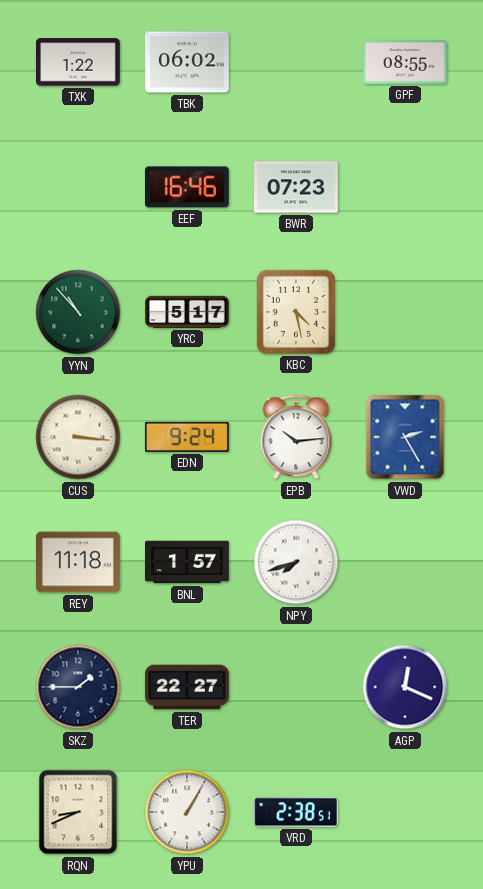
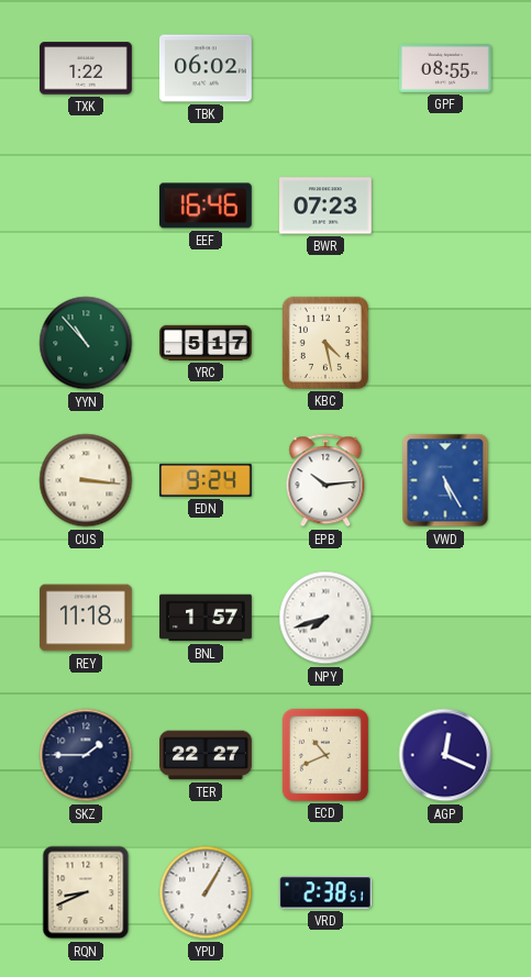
VWD: 2:25 -> 5:25
ECD: none -> 10:41
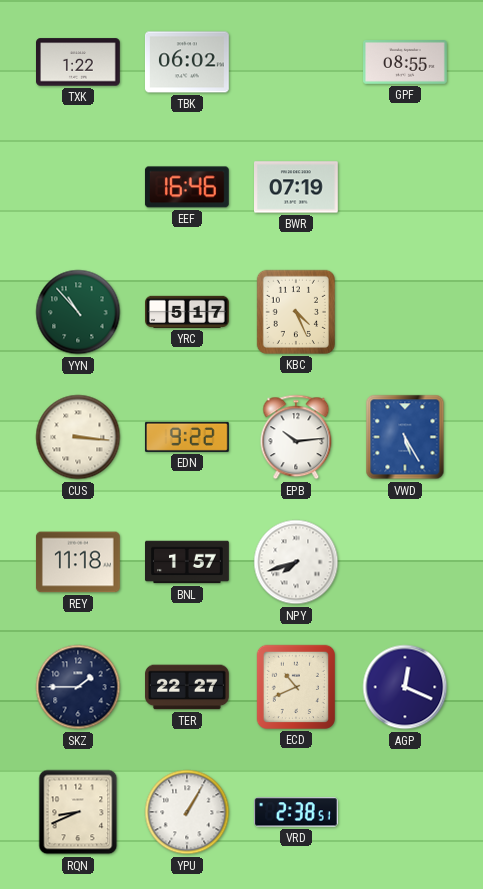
BWR: 07:23 -> 07:19
KBC: 4:28 -> 4:26
EDN: 9:24 -> 9:22
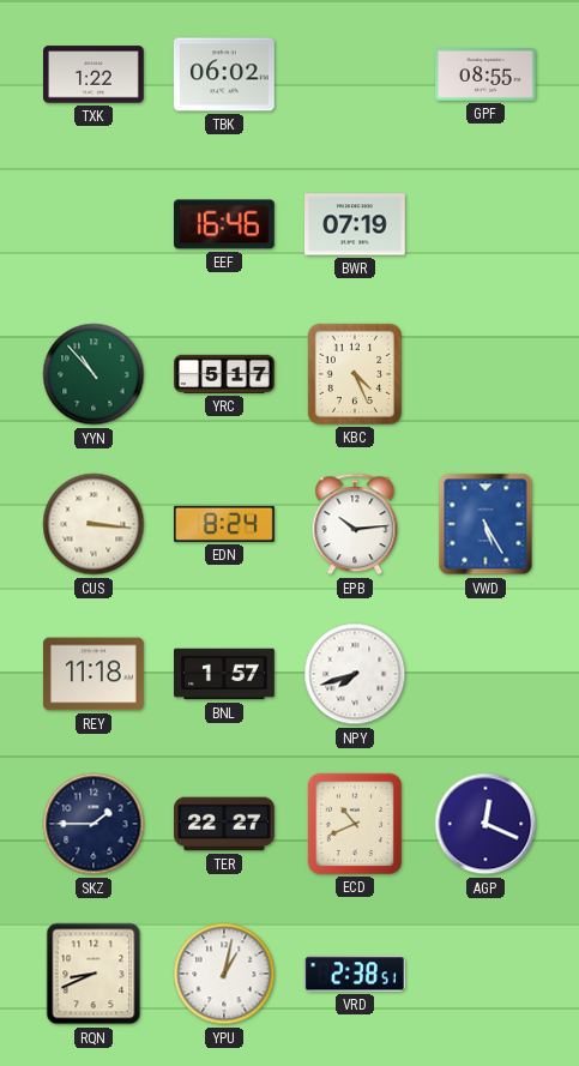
EDN: 9:22 -> 8:24
YPU: 1:05 -> 1:02
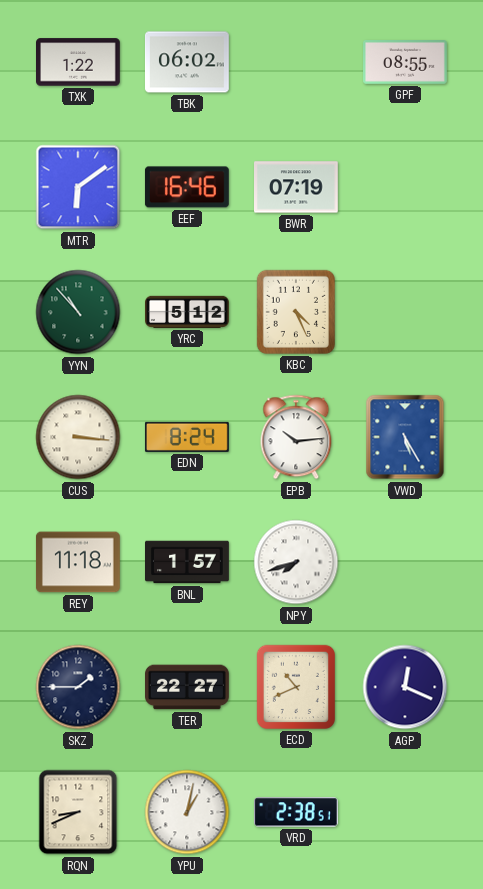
MTR: none -> 6:09
YRC: 5:17 -> 5:12
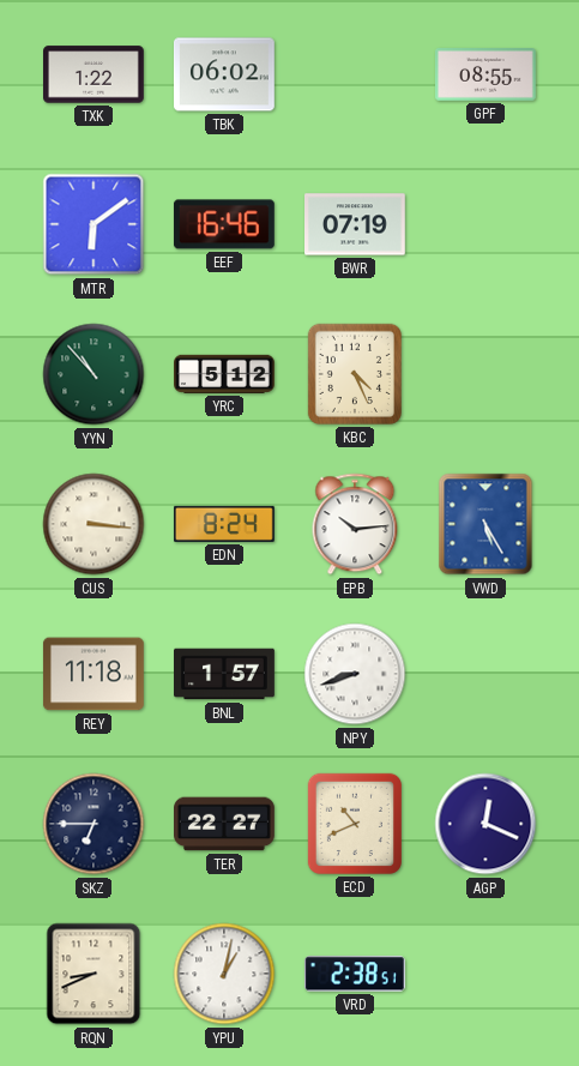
NPY: 7:42 -> 8:42
SKZ: 1:45 -> 6:45
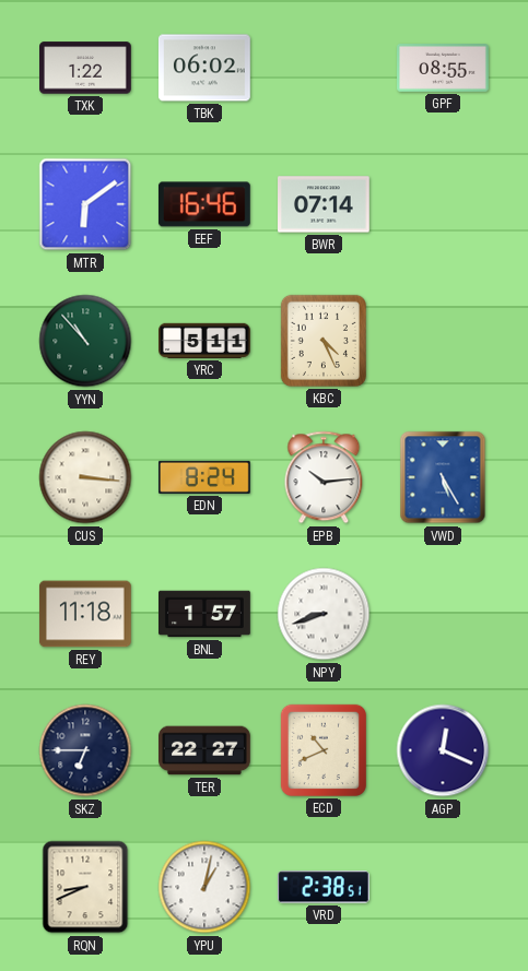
BWR: 07:19 -> 07:14
YRC: 5:12 -> 5:11
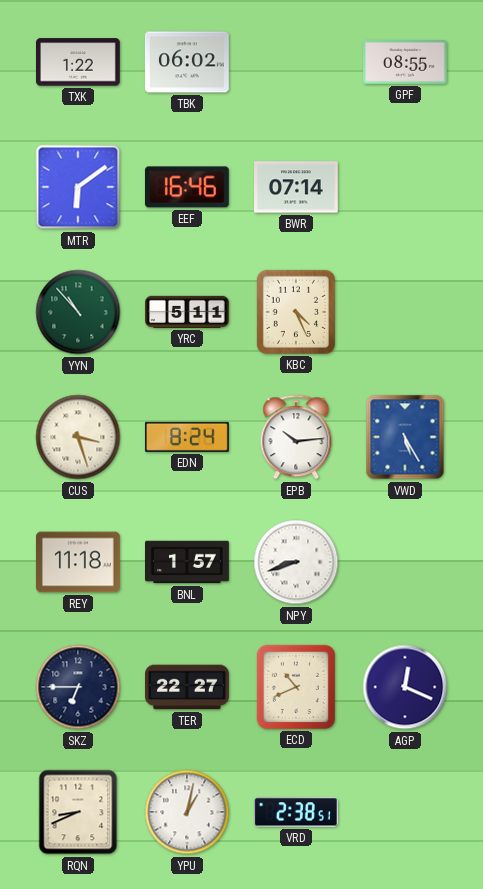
CUS: 3:16 -> 3:27
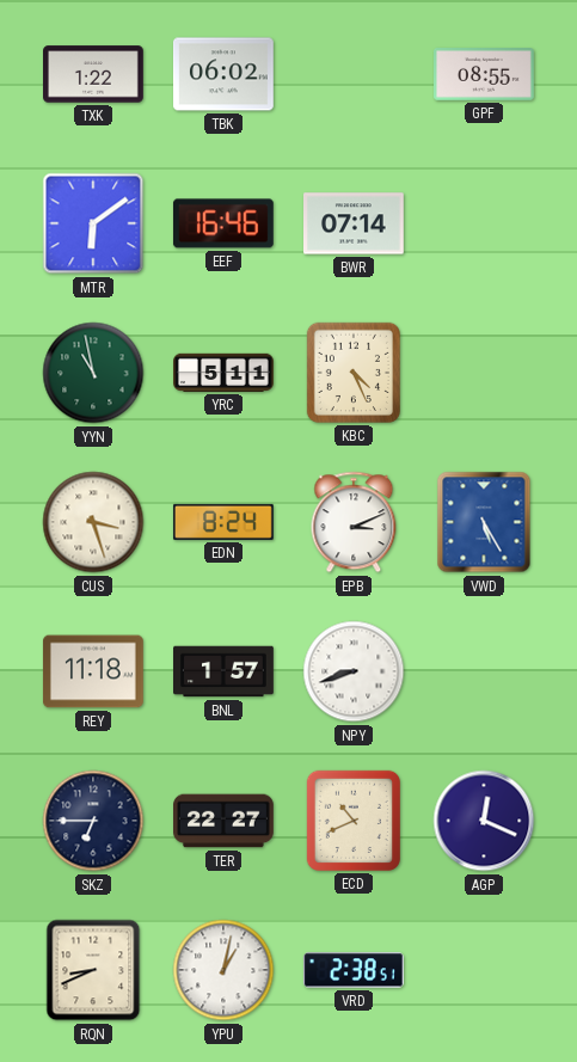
YYN: 10:53 -> 10:58
EPB: 10:14 -> 3:11
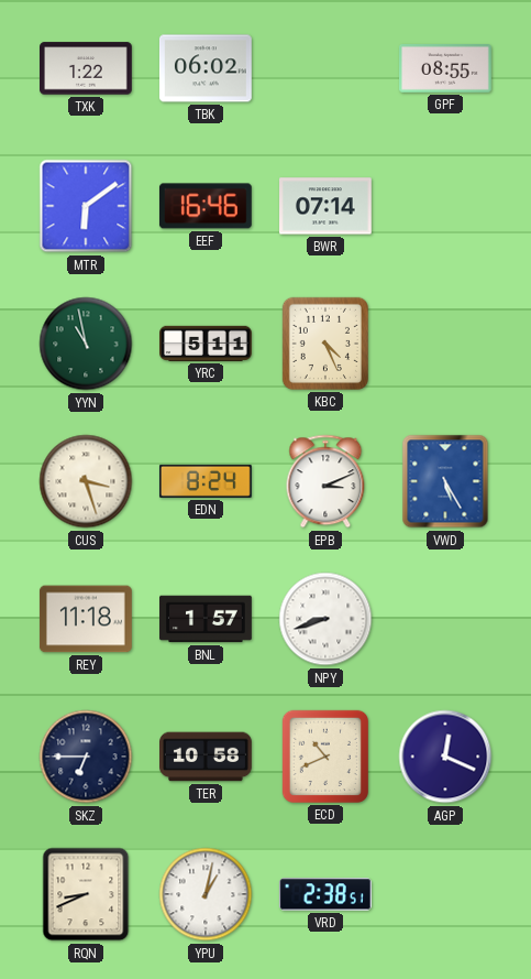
TER: 22:27 -> 10:58
